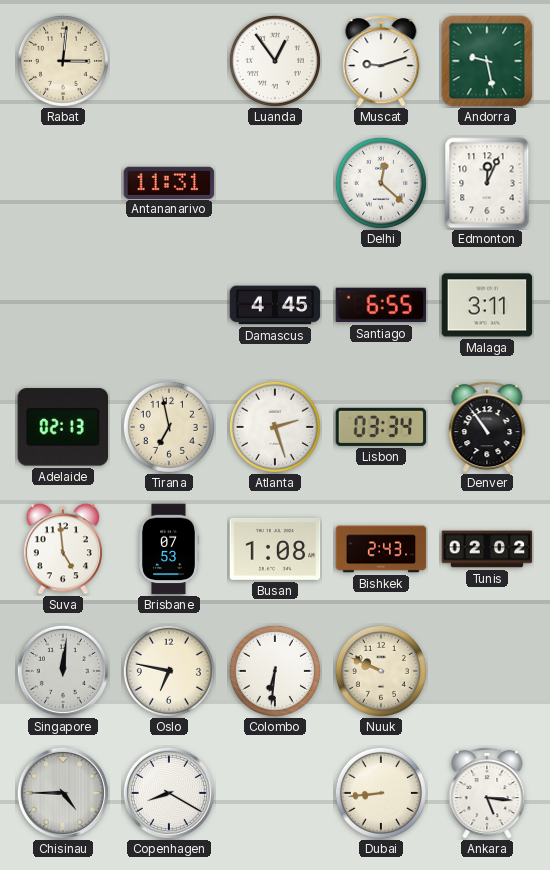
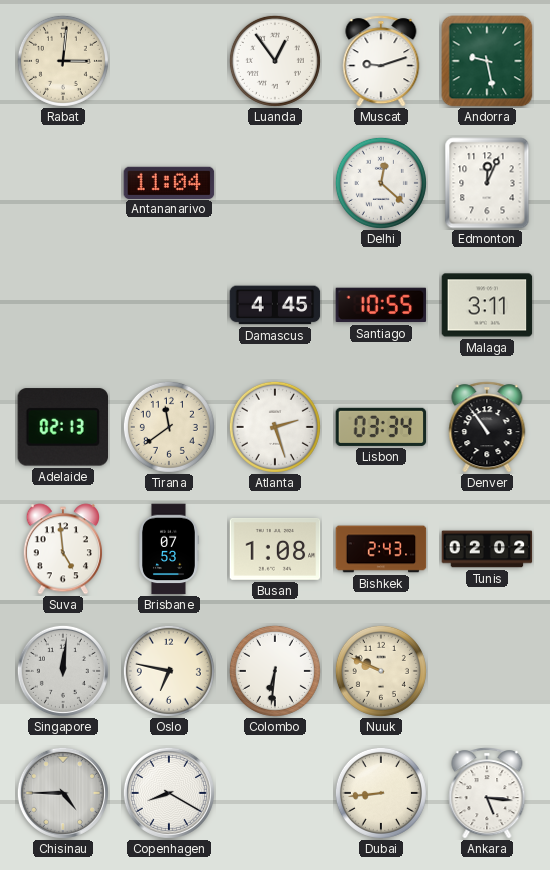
Antananarivo: 11:31 -> 11:04
Santiago: 6:55 -> 10:55
Tirana: 6:58 -> 11:39
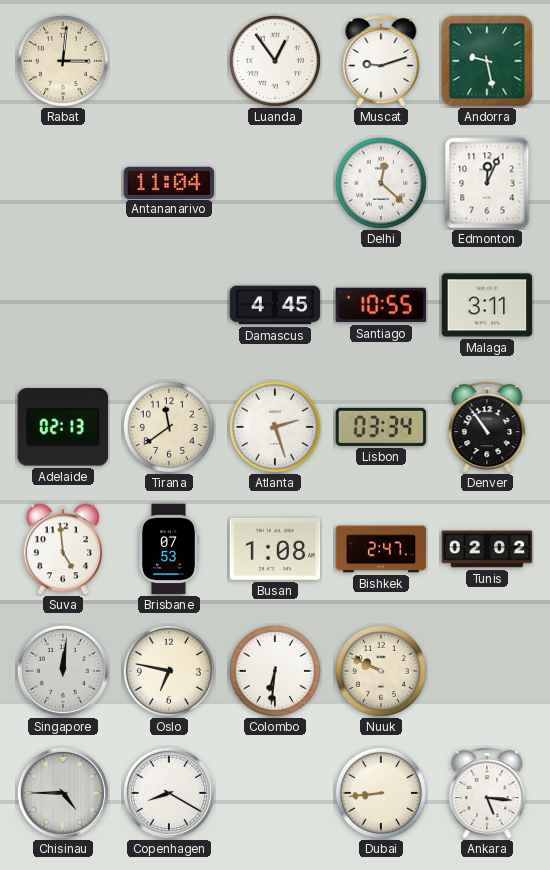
Bishkek: 2:43 -> 2:47
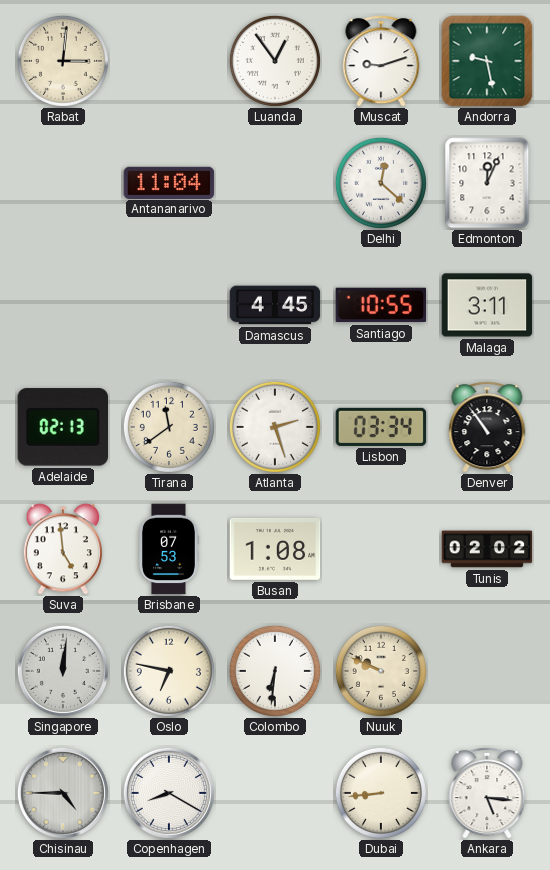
Bishkek: 2:47 -> none
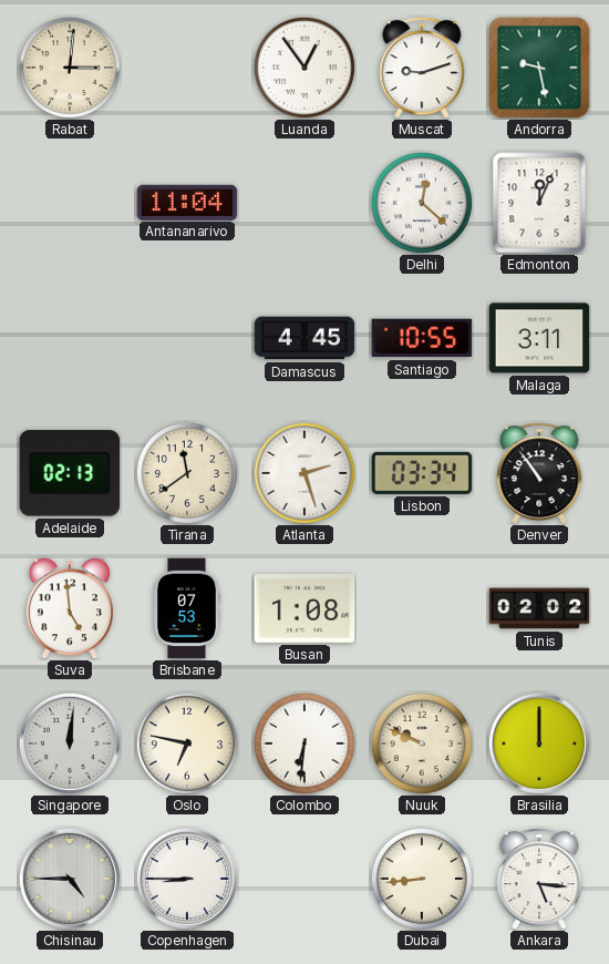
Brasilia: none -> 12:00
Copenhagen: 8:20 -> 8:45
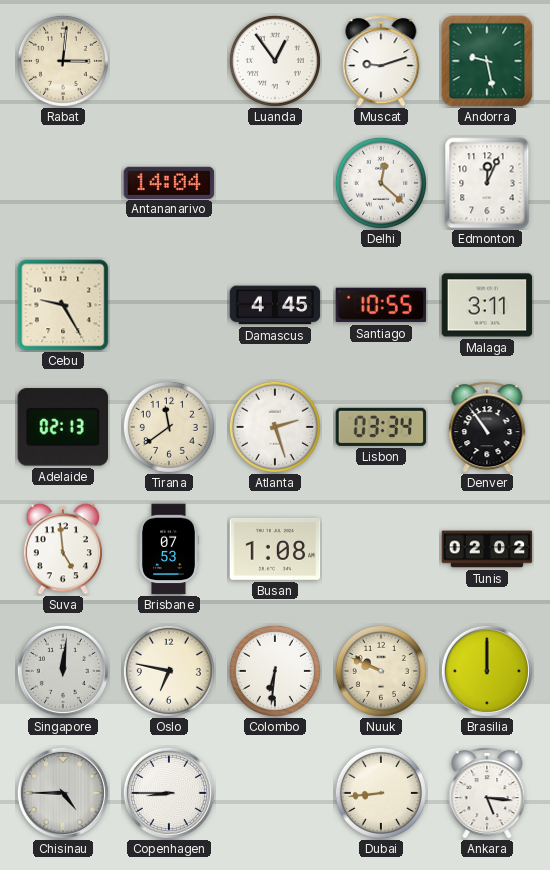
Antananarivo: 11:04 -> 14:04
Cebu: none -> 9:25
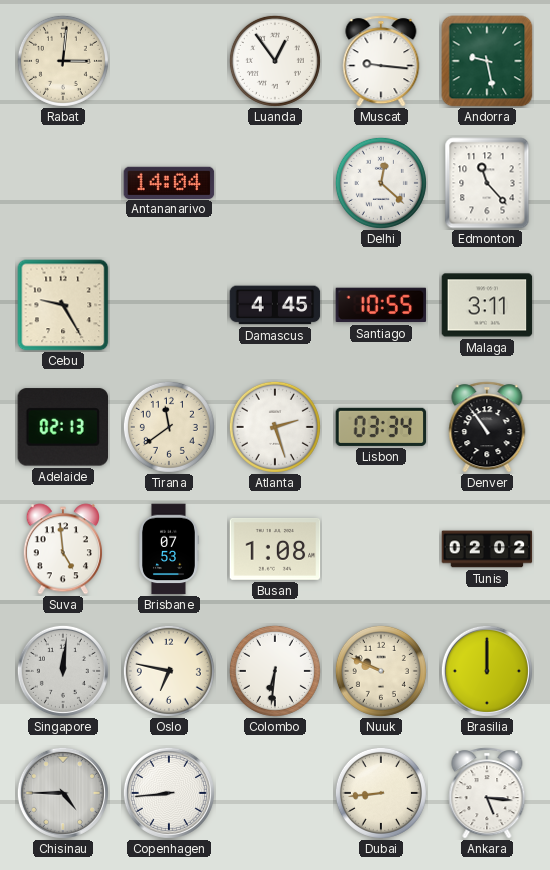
Muscat: 9:12 -> 9:16
Edmonton: 12:04 -> 11:23
Copenhagen: 8:45 -> 8:44
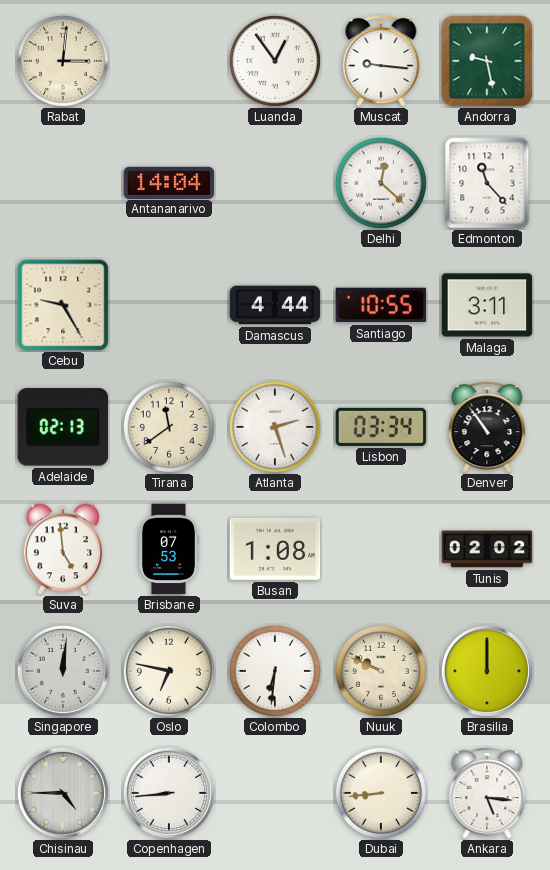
Damascus: 4:45 -> 4:44
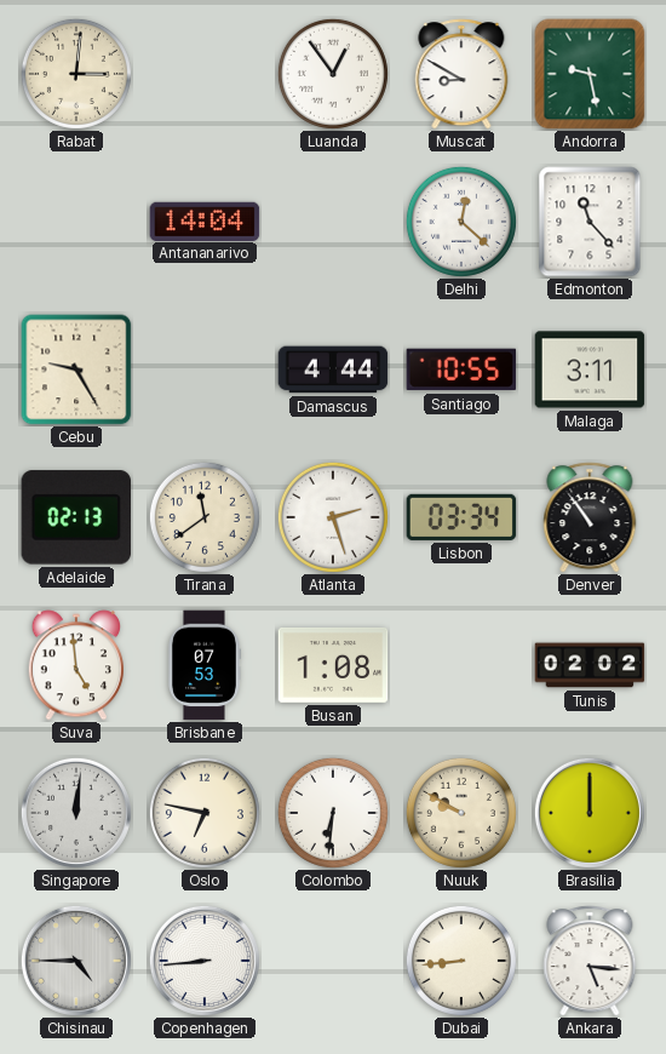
Muscat: 9:16 -> 8:50
Nuuk: 9:49 -> 9:50
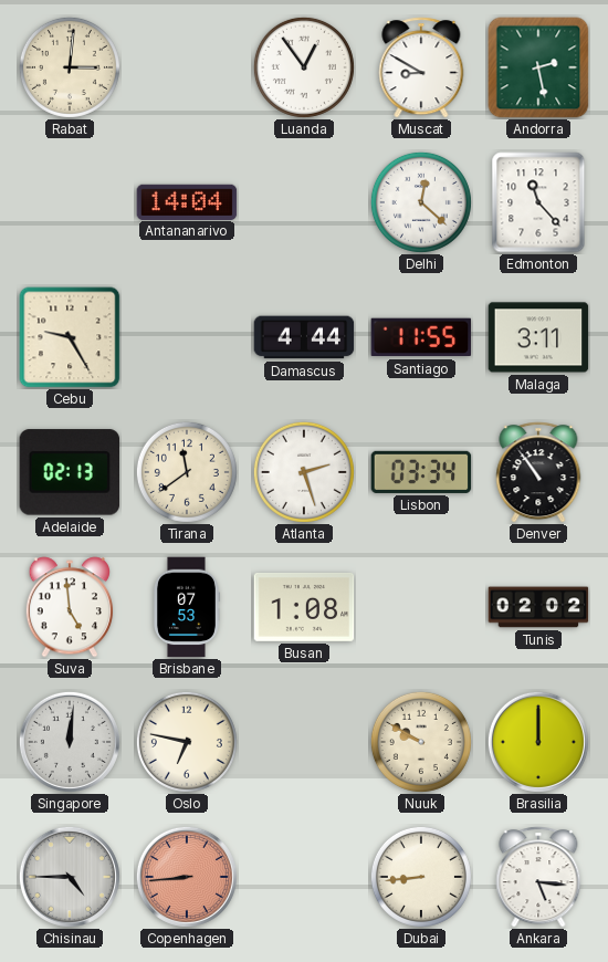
Andorra: 9:28 -> 2:28
Santiago: 10:55 -> 11:55
Colombo: 6:31 -> none
Copenhagen dial: white -> salmon
